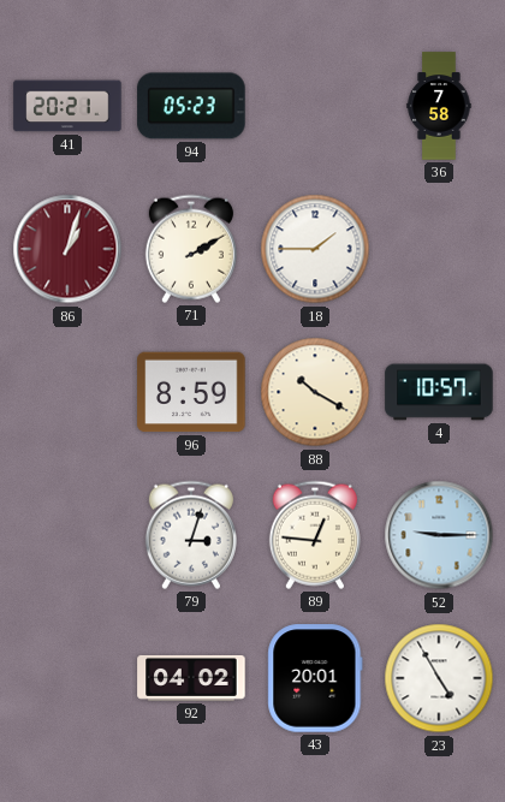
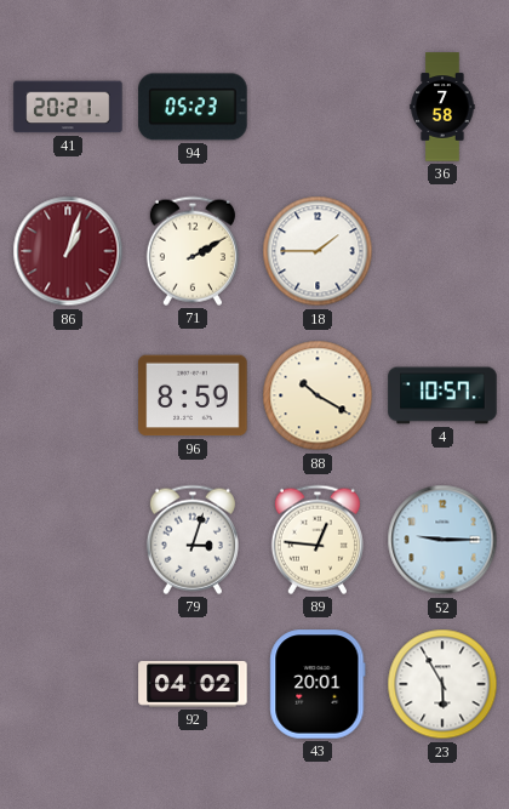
23: 4:55 -> 5:55
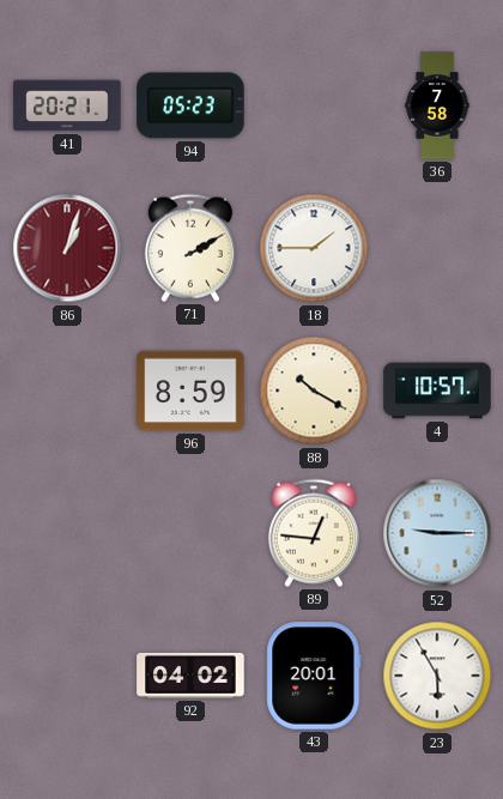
79: 3:03 -> none
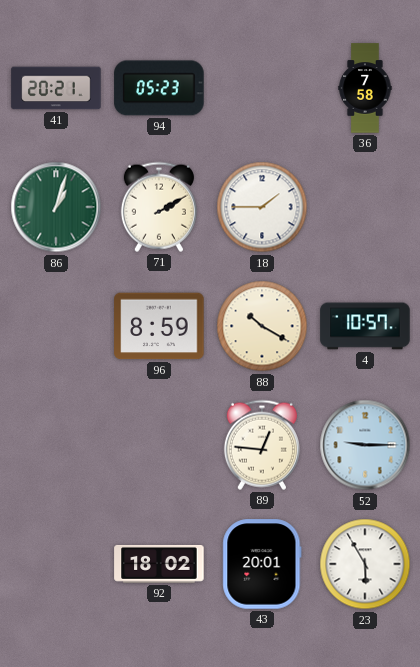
86 dial: burgundy -> green
92: 04:02 -> 18:02
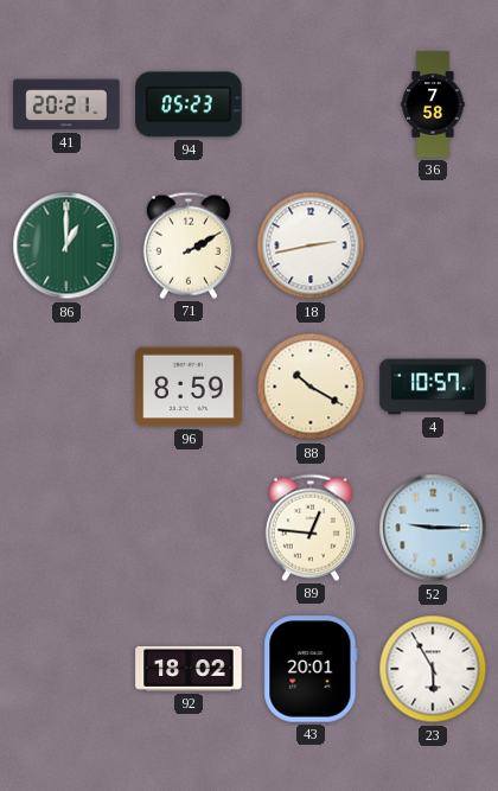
86: 1:03 -> 1:00
18: 1:45 -> 2:43
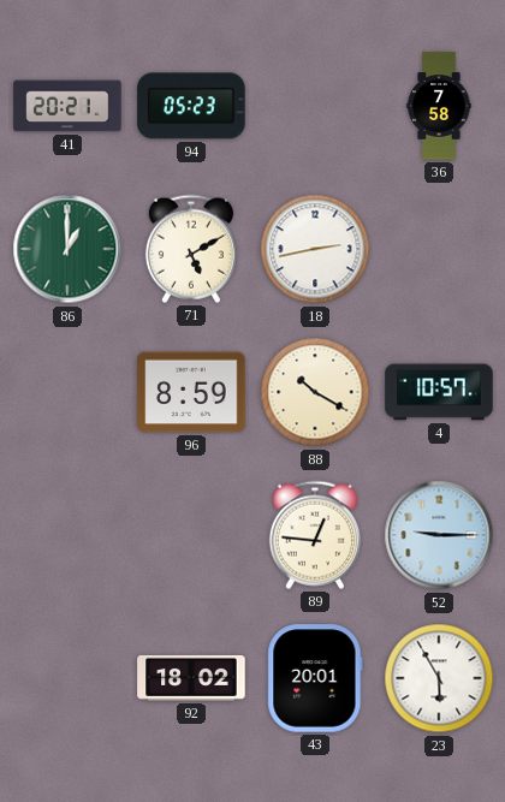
71: 2:10 -> 5:10
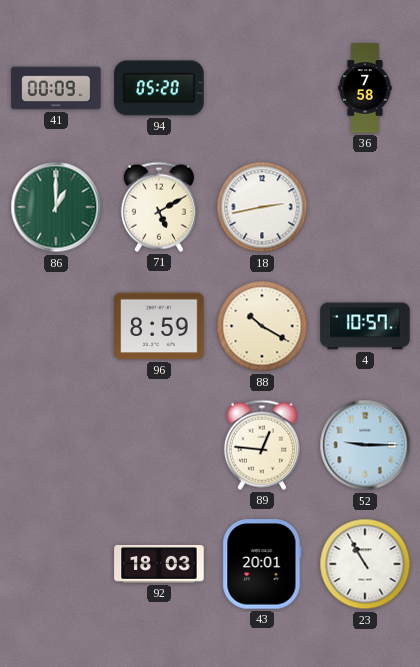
41: 20:21 -> 00:09
94: 05:23 -> 05:20
92: 18:02 -> 18:03
23: 5:55 -> 10:55
